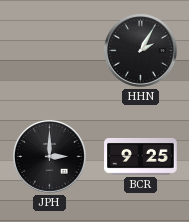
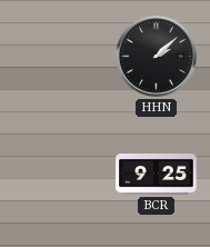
HHN: 2:05 -> 2:08
JPH: 3:00 -> none
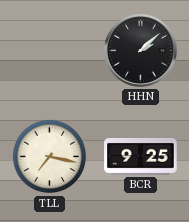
TLL: none -> 7:17
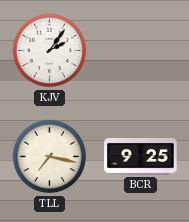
KJV: none -> 2:06
HHN: 2:08 -> none
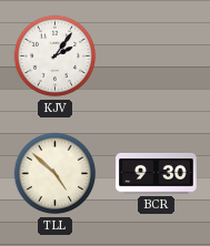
TLL: 7:17 -> 4:52
BCR: 9:25 -> 9:30
